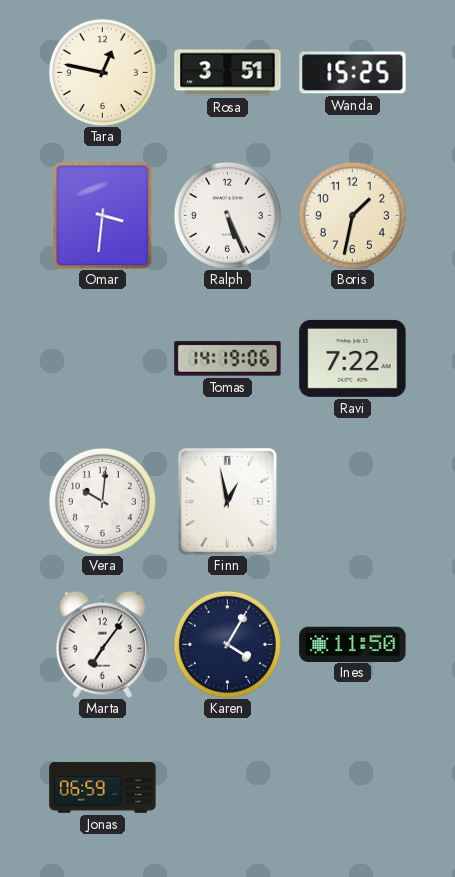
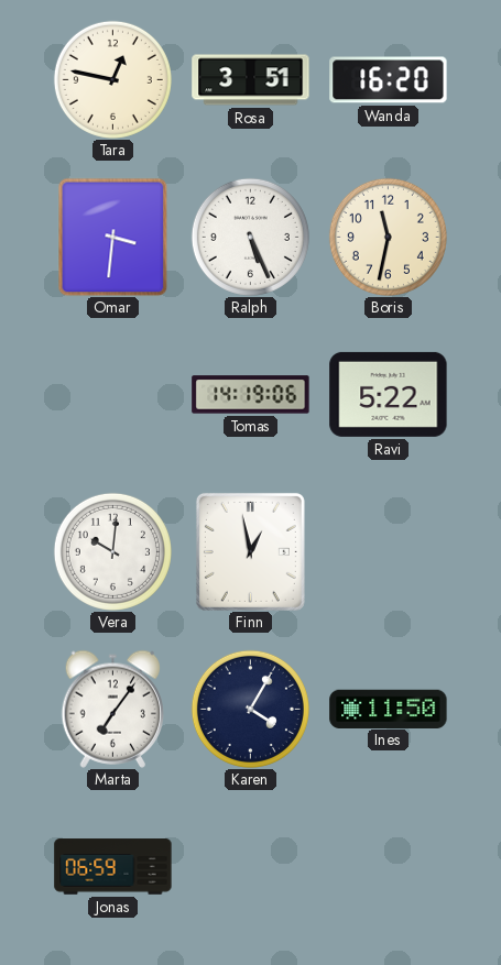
Wanda: 15:25 -> 16:20
Boris: 1:32 -> 11:32
Ravi: 7:22 -> 5:22
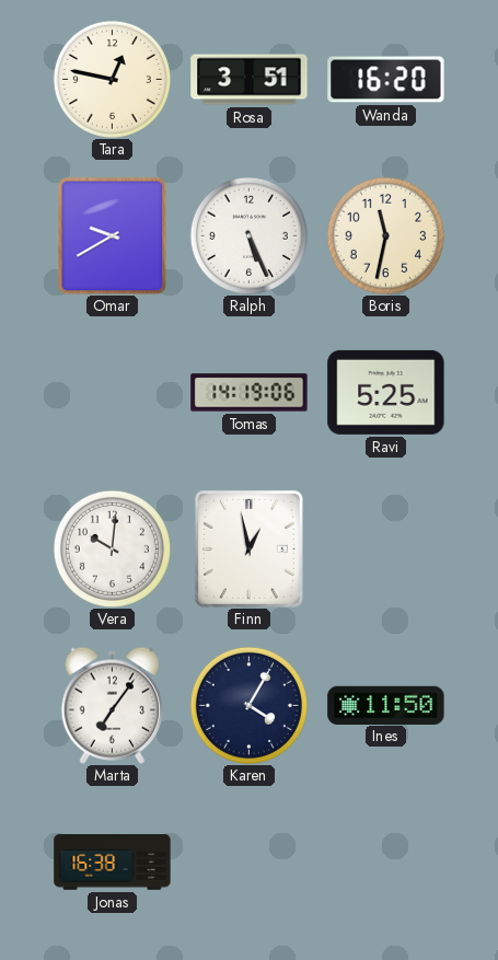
Omar: 3:31 -> 9:40
Ravi: 5:22 -> 5:25
Jonas: 06:59 -> 16:38
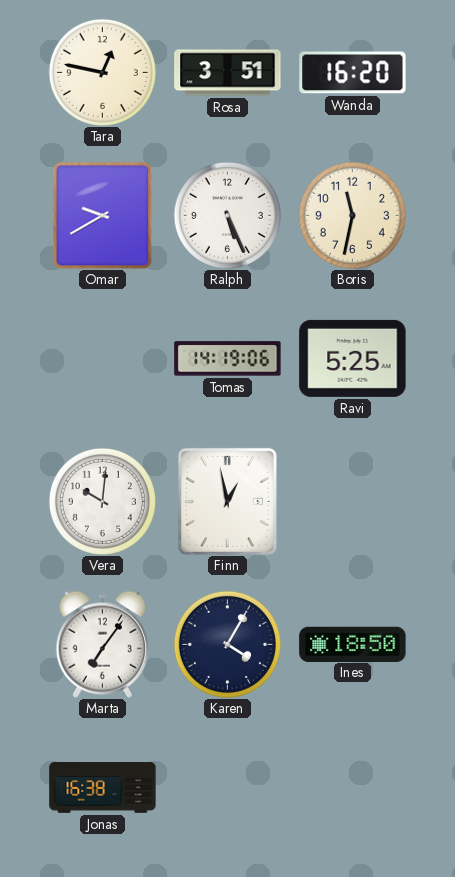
Ines: 11:50 -> 18:50
